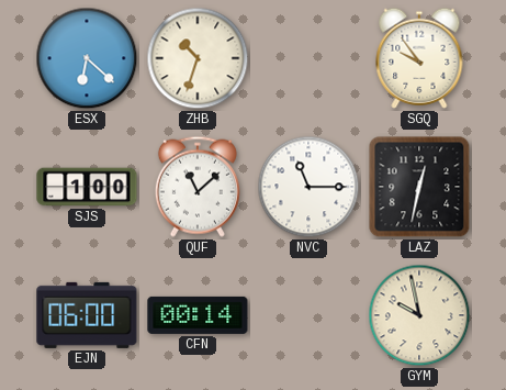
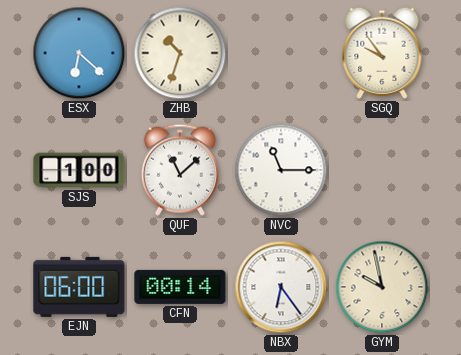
LAZ: 12:32 -> none
NBX: none -> 6:24
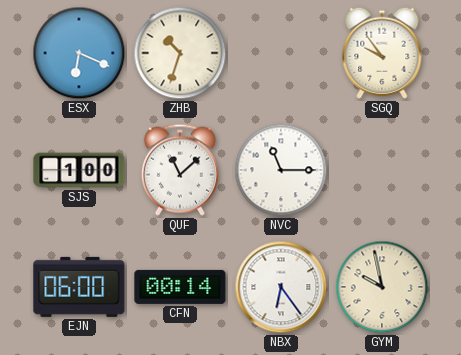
ESX: 6:22 -> 6:19
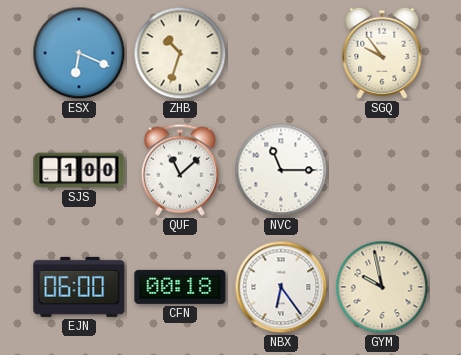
CFN: 00:14 -> 00:18
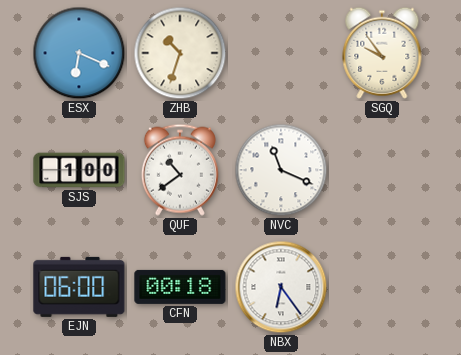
QUF: 11:08 -> 10:39
NVC: 11:15 -> 11:19
GYM: 9:58 -> none
